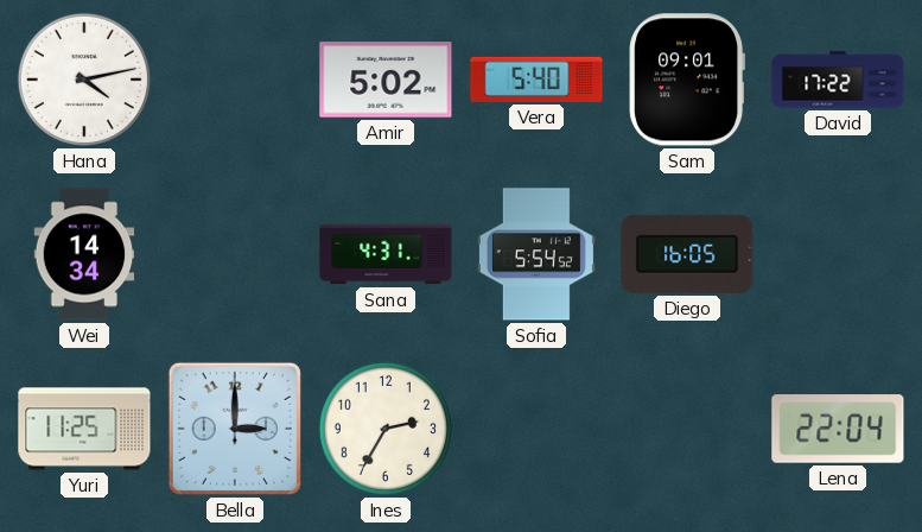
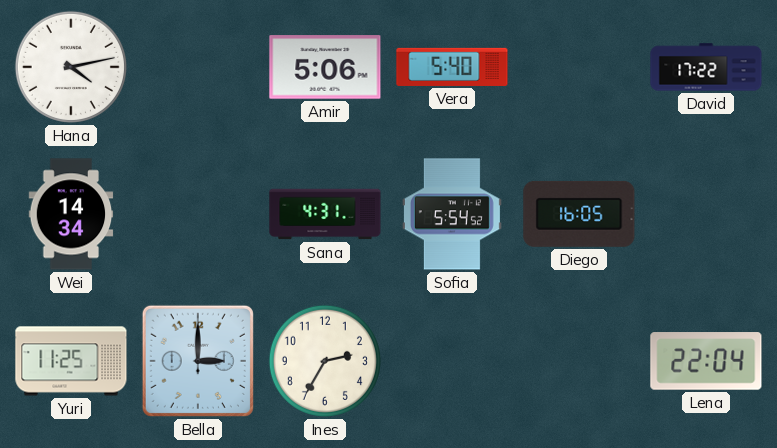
Amir: 5:02 -> 5:06
Sam: 09:01 -> none
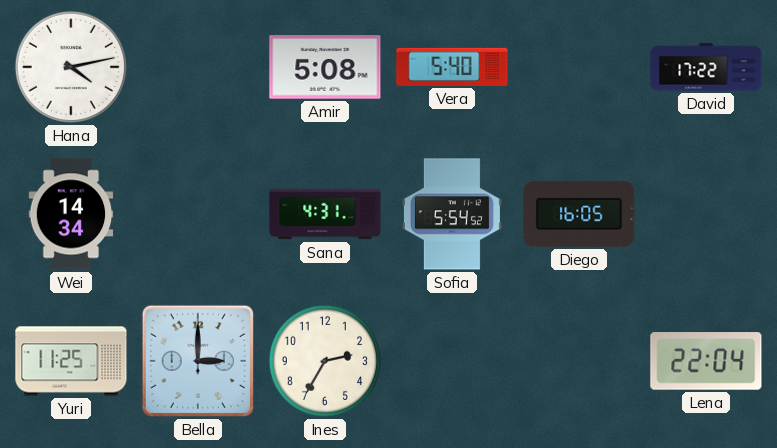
Amir: 5:06 -> 5:08
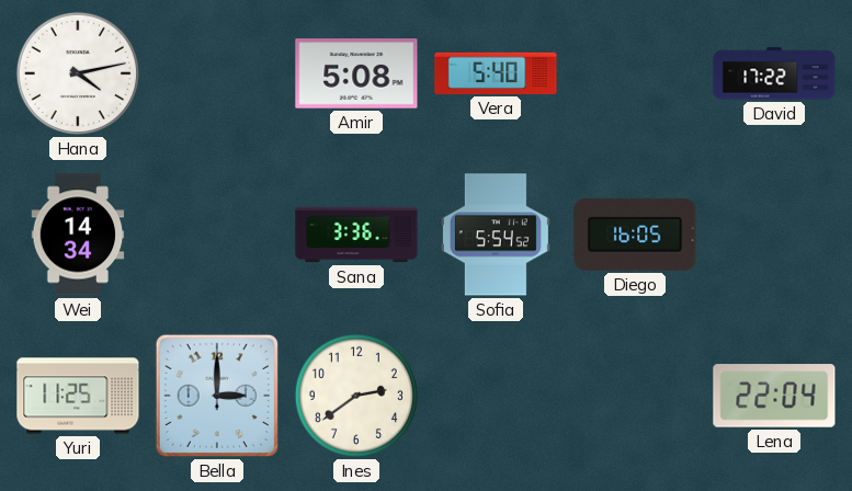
Sana: 4:31 -> 3:36
Ines: 2:35 -> 2:39
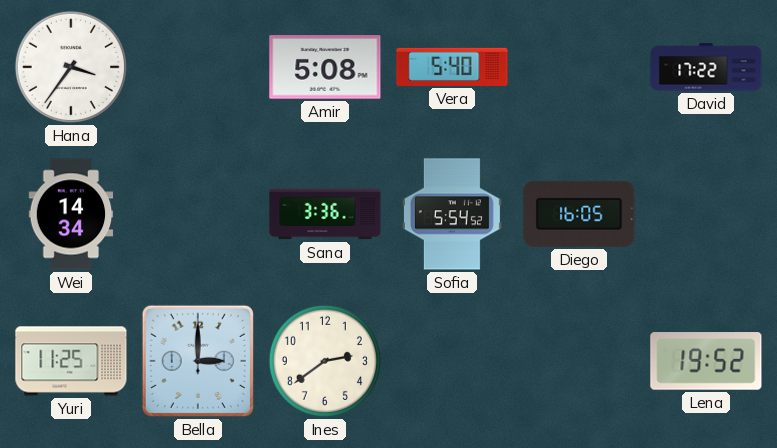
Hana: 4:13 -> 3:36
Lena: 22:04 -> 19:52
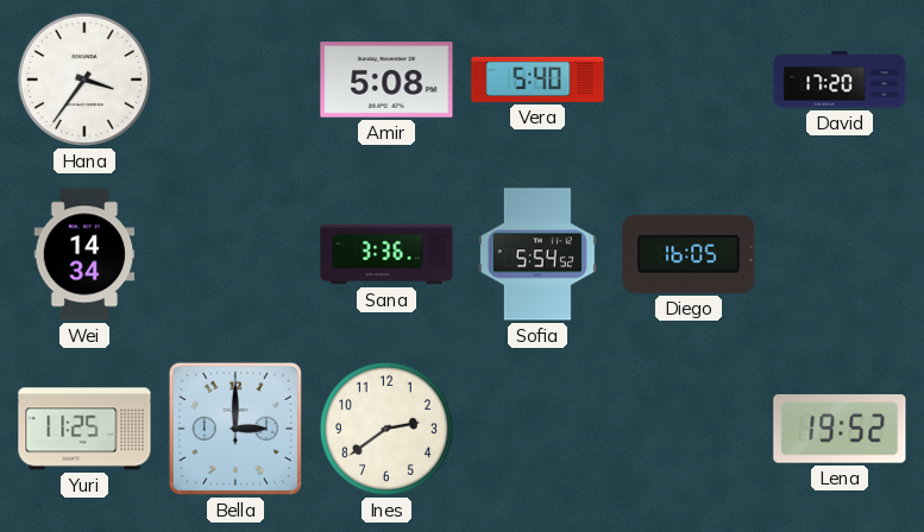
David: 17:22 -> 17:20
